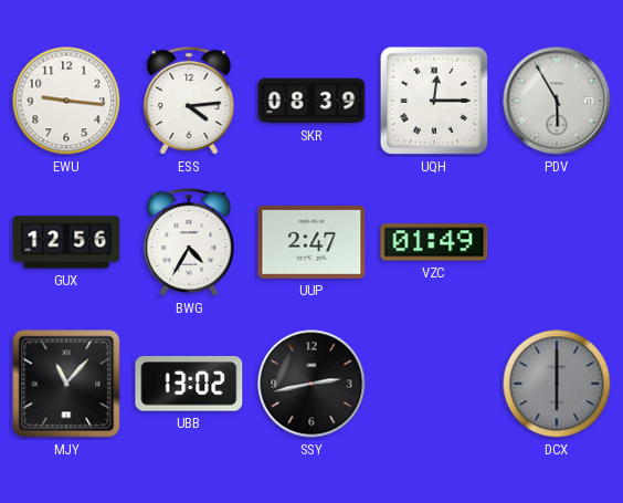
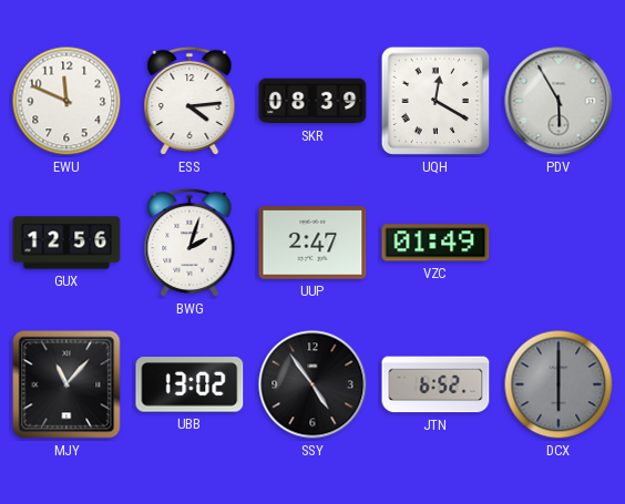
EWU: 9:16 -> 11:49
UQH: 12:15 -> 12:20
BWG: 4:35 -> 2:03
SSY: 2:43 -> 4:54
JTN: none -> 6:52
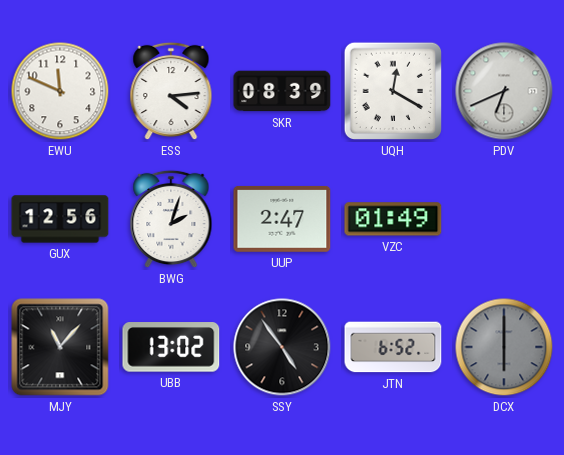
PDV: 5:55 -> 6:41
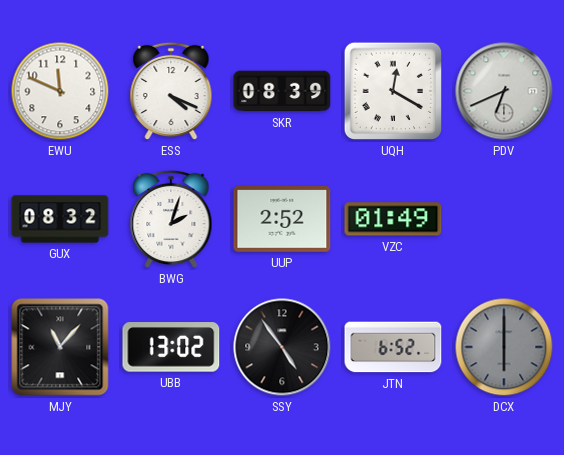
ESS: 4:14 -> 4:19
GUX: 12:56 -> 08:32
UUP: 2:47 -> 2:52
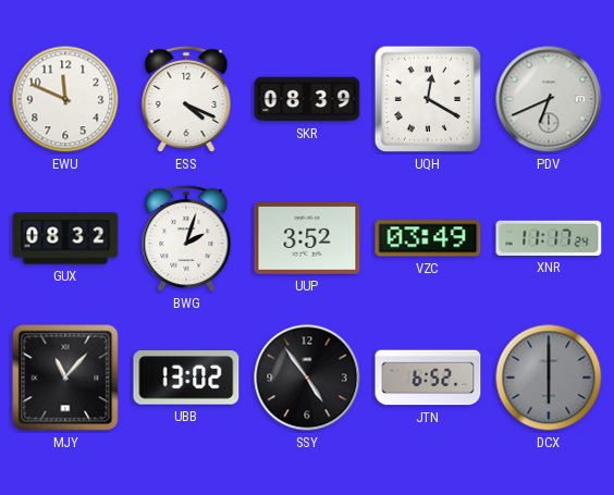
UUP: 2:52 -> 3:52
VZC: 01:49 -> 03:49
XNR: none -> 11:17
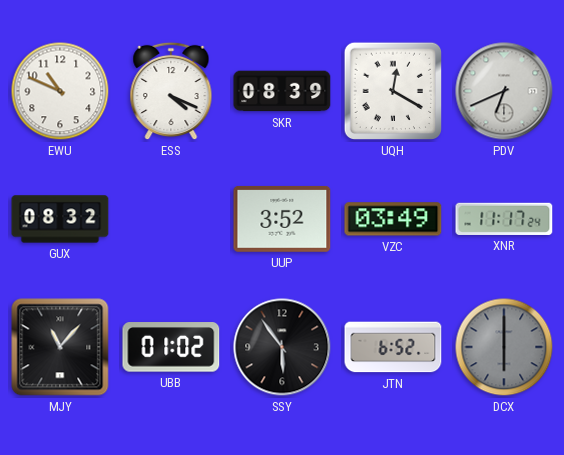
EWU: 11:49 -> 10:49
BWG: 2:03 -> none
UBB: 13:02 -> 01:02
SSY: 4:54 -> 5:54
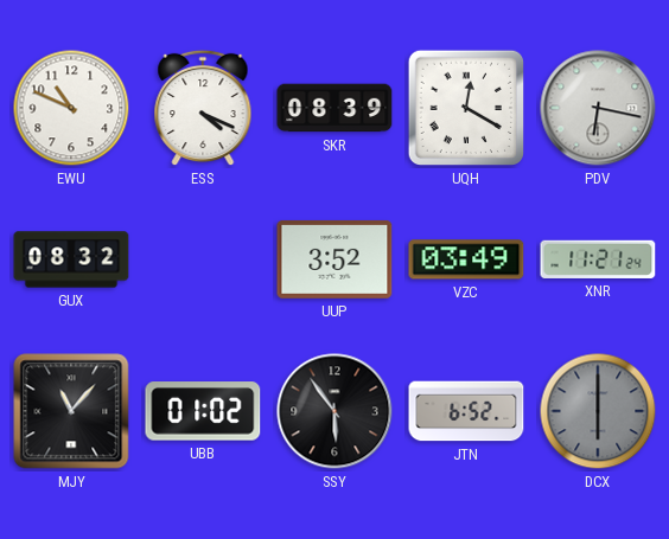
PDV: 6:41 -> 6:17
XNR: 11:17 -> 11:21
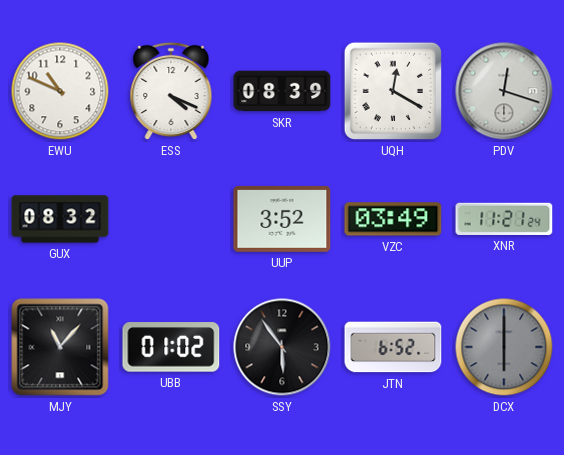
PDV: 6:17 -> 12:18
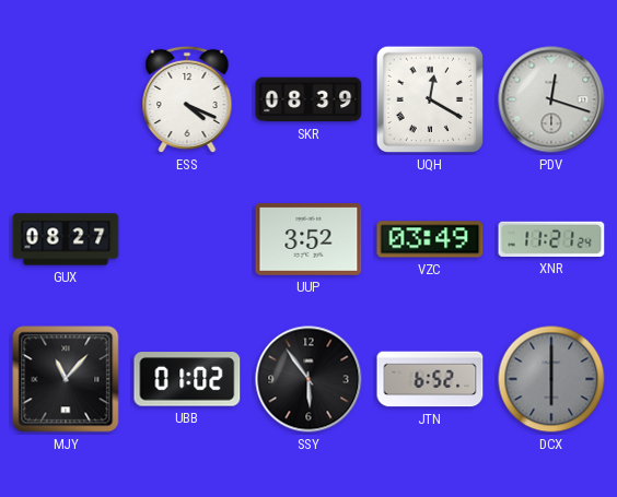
EWU: 10:49 -> none
GUX: 08:32 -> 08:27
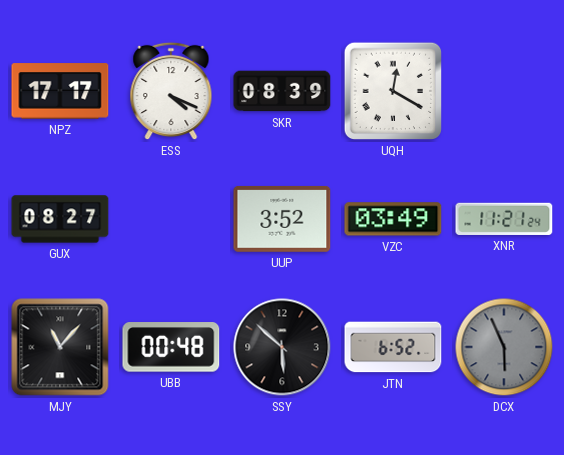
NPZ: none -> 17:17
PDV: 12:18 -> none
UBB: 01:02 -> 00:48
SSY: 5:54 -> 5:52
DCX: 6:00 -> 5:56
